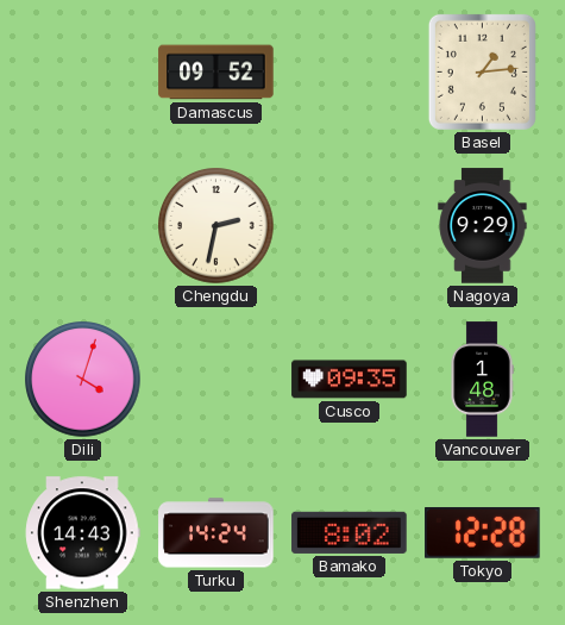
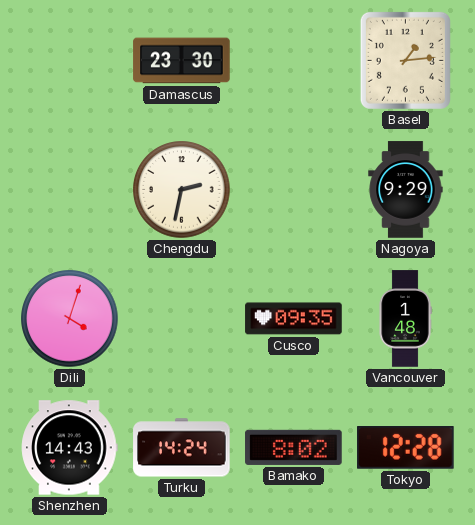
Damascus: 09:52 -> 23:30
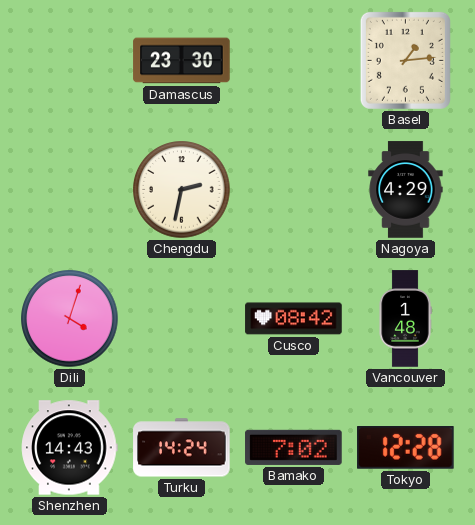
Nagoya: 9:29 -> 4:29
Cusco: 09:35 -> 08:42
Bamako: 8:02 -> 7:02
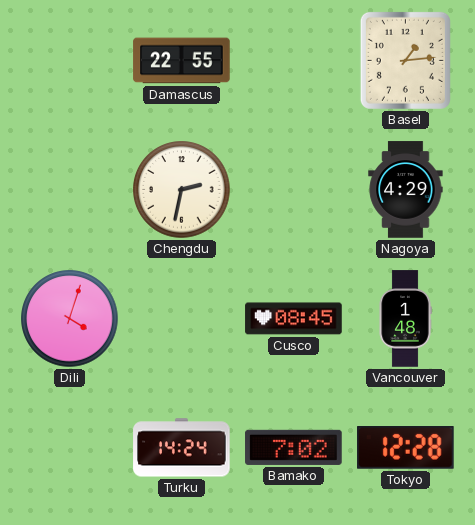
Damascus: 23:30 -> 22:55
Cusco: 08:42 -> 08:45
Shenzhen: 14:43 -> none
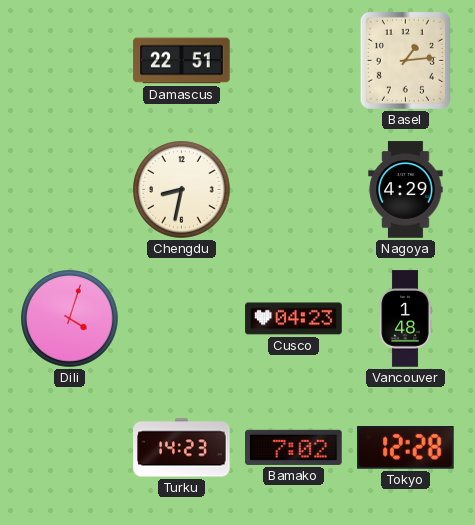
Damascus: 22:55 -> 22:51
Chengdu: 2:32 -> 8:32
Cusco: 08:45 -> 04:23
Turku: 14:24 -> 14:23
